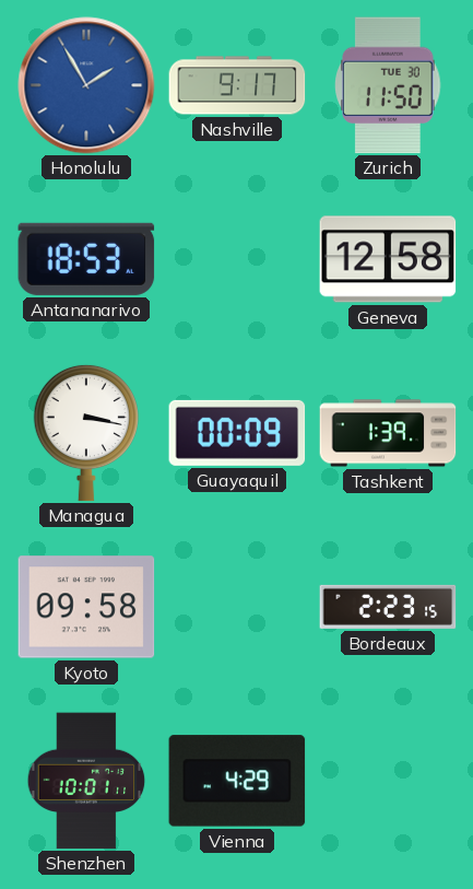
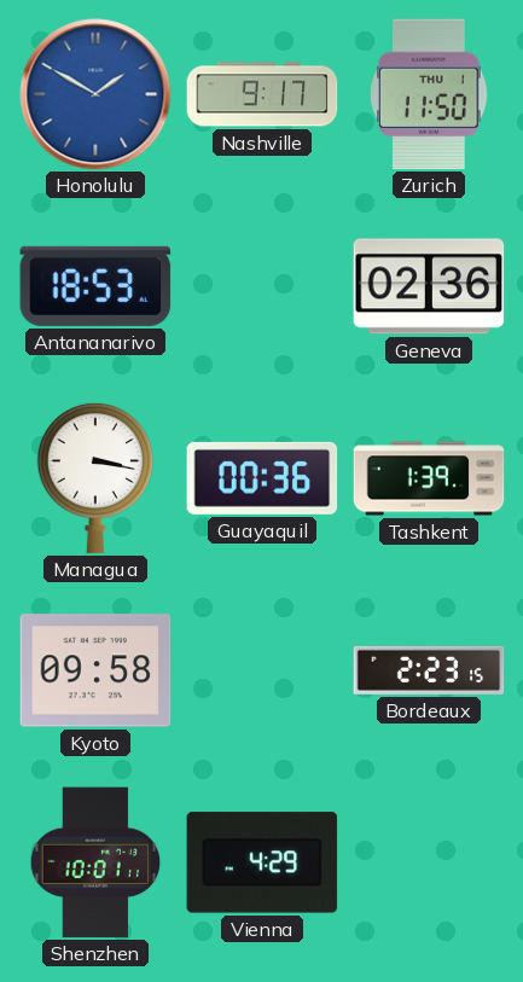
Honolulu: 1:55 -> 1:50
Zurich date: TUE 30 -> THU 1
Geneva: 12:58 -> 02:36
Guayaquil: 00:09 -> 00:36
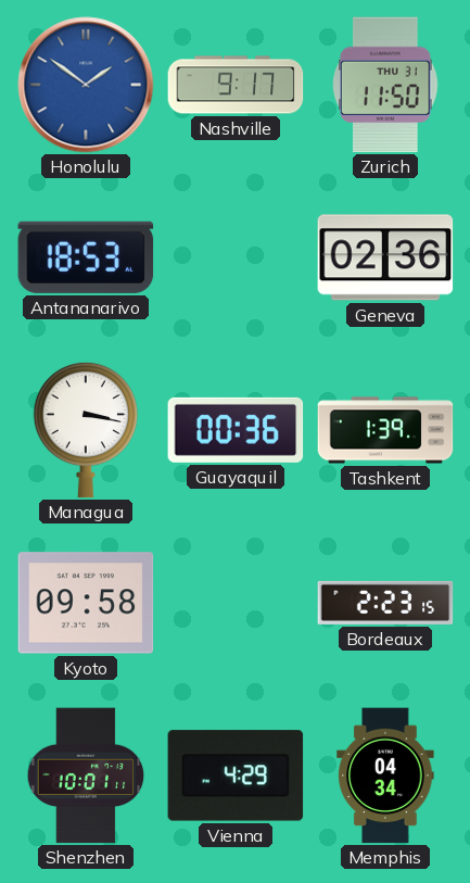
Honolulu: 1:50 -> 1:51
Zurich date: THU 1 -> THU 31
Memphis: none -> 04:34
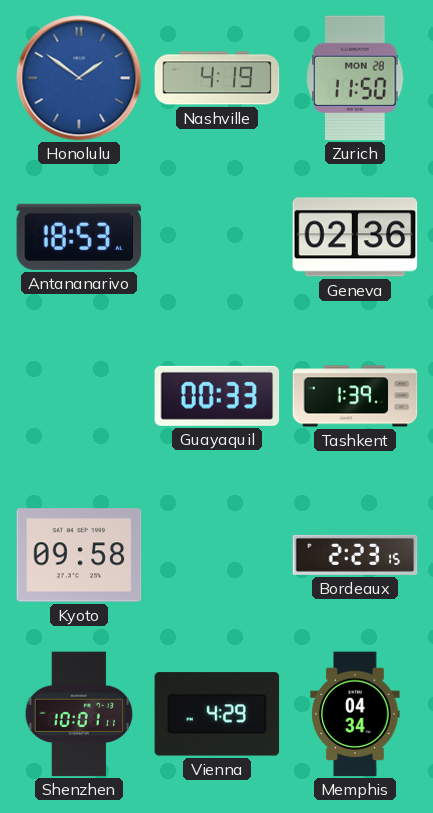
Nashville: 9:17 -> 4:19
Zurich date: THU 31 -> MON 28
Managua: 3:17 -> none
Guayaquil: 00:36 -> 00:33
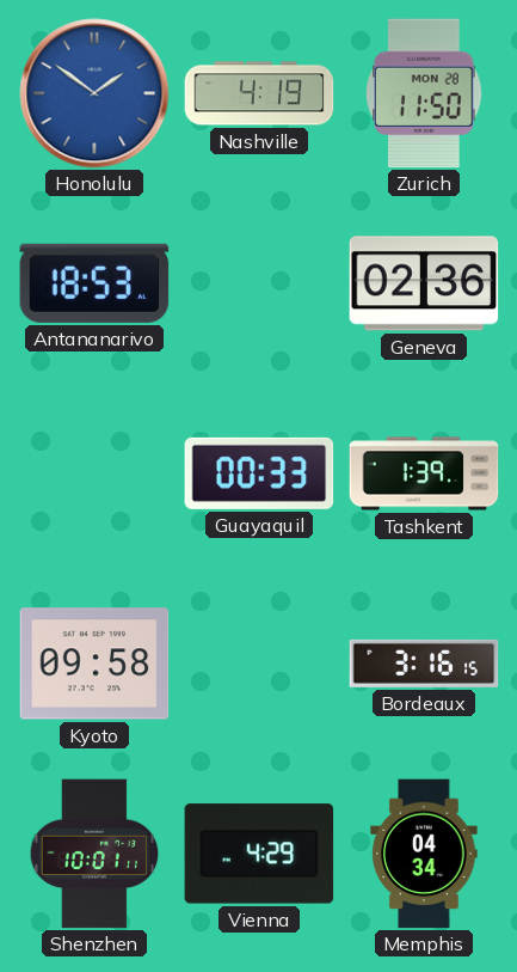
Bordeaux: 2:23 -> 3:16
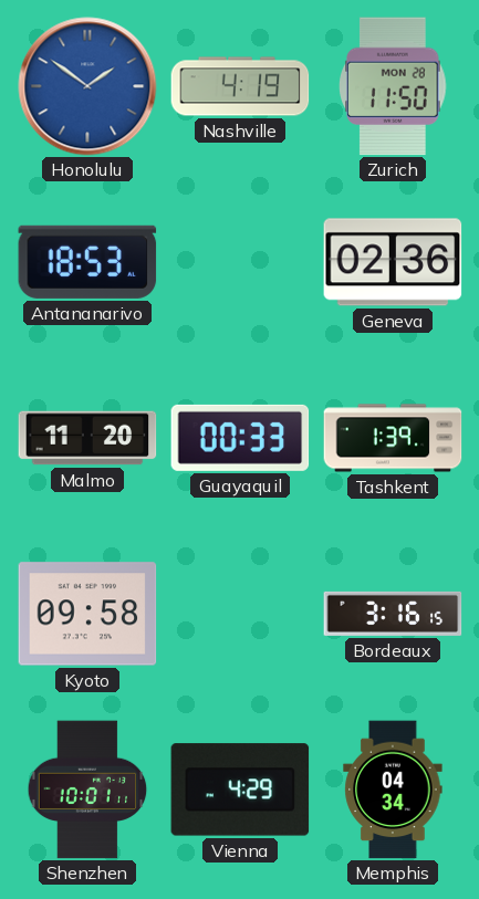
Malmo: none -> 11:20
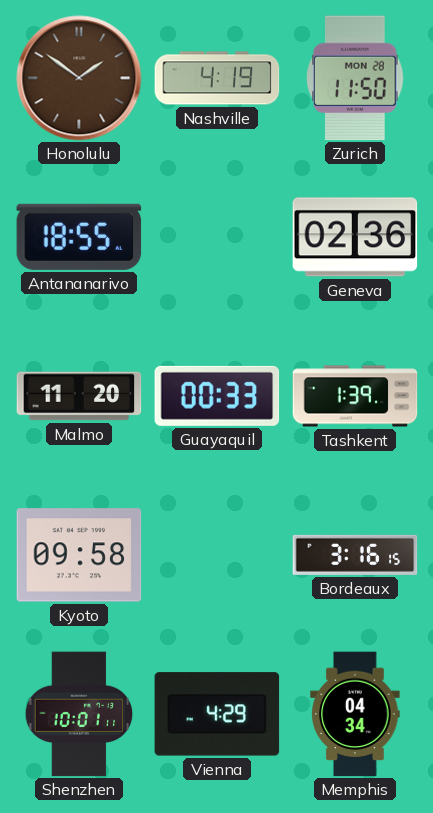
Honolulu dial: blue -> brown
Antananarivo: 18:53 -> 18:55
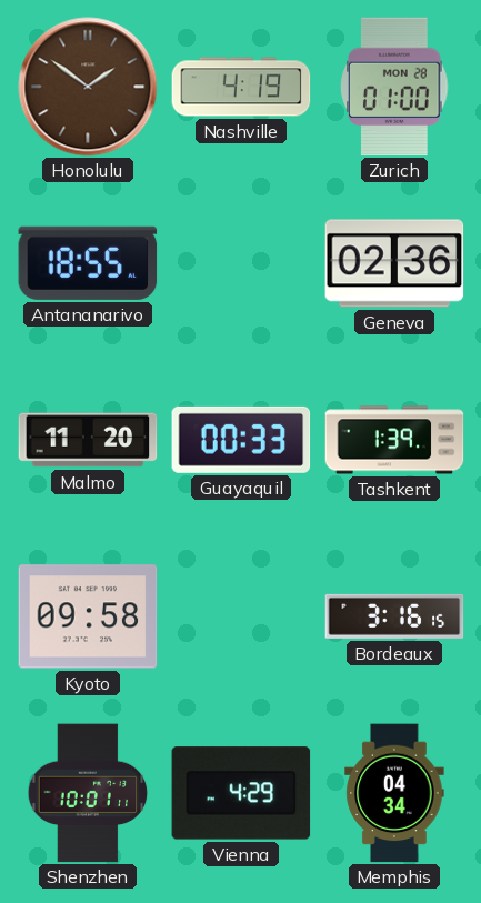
Zurich: 11:50 -> 01:00
